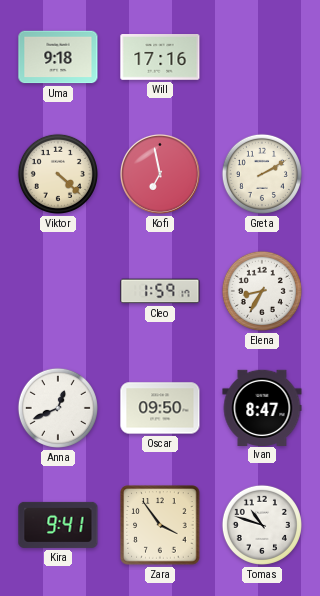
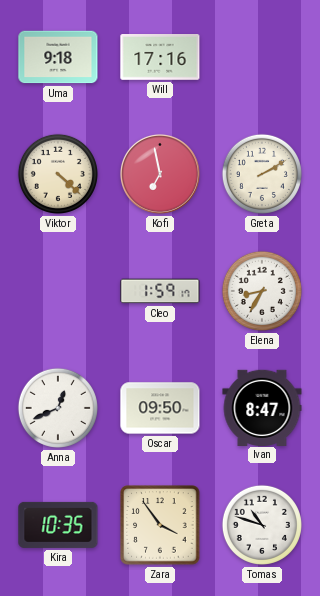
Kira: 9:41 -> 10:35
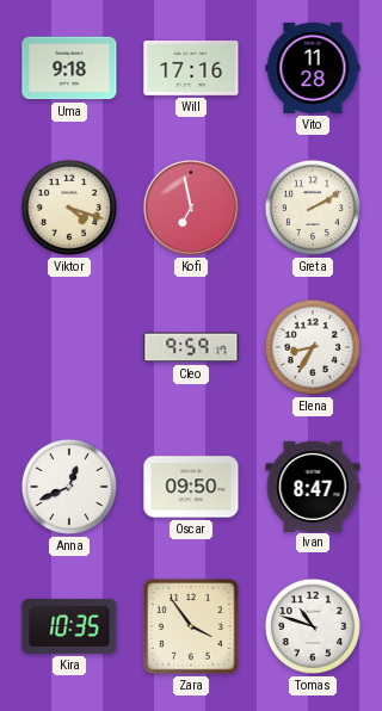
Vito: none -> 11:28
Viktor: 4:22 -> 4:18
Cleo: 1:59 -> 9:59
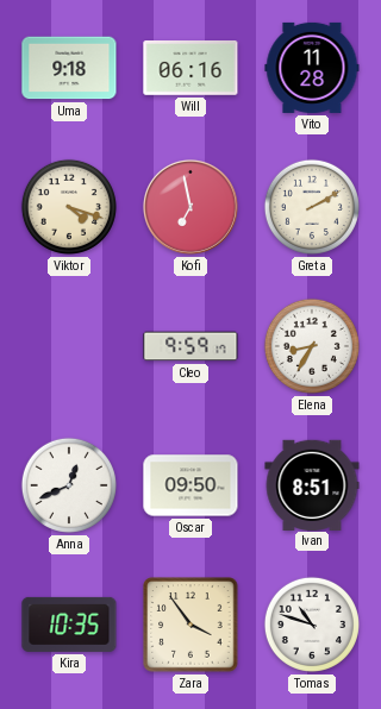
Will: 17:16 -> 06:16
Ivan: 8:47 -> 8:51
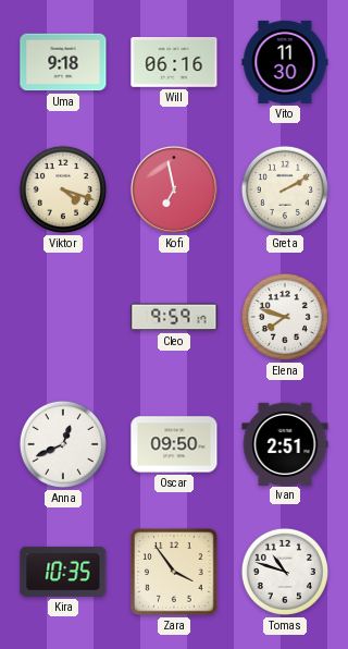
Vito: 11:28 -> 11:30
Elena: 8:35 -> 7:48
Ivan: 8:51 -> 2:51
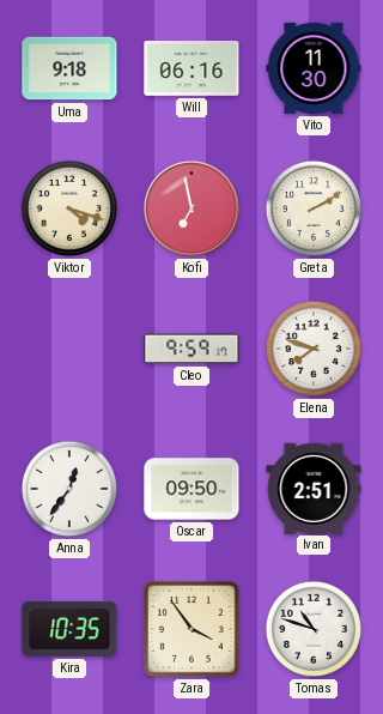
Anna: 12:41 -> 12:36
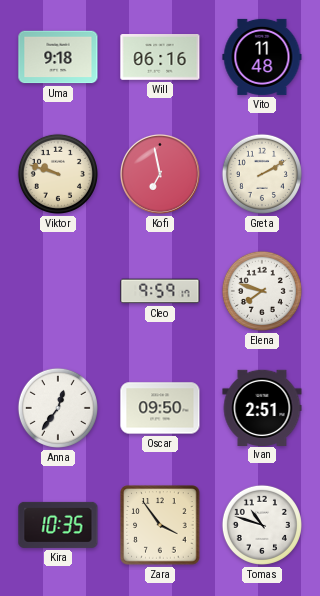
Vito: 11:30 -> 11:48
Viktor: 4:18 -> 9:48
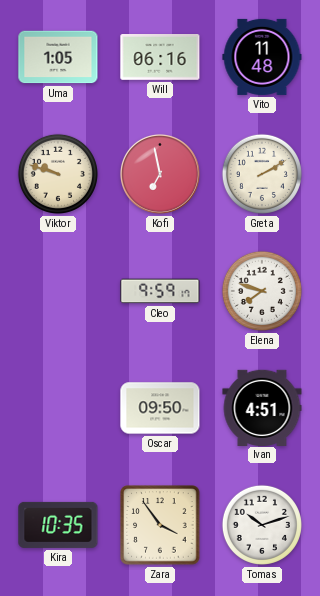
Uma: 9:18 -> 1:05
Anna: 12:36 -> none
Ivan: 2:51 -> 4:51
Tomas: 10:48 -> 10:12
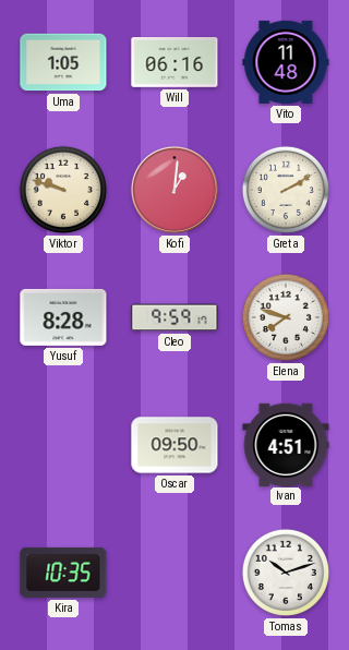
Kofi: 6:58 -> 1:01
Yusuf: none -> 8:28
Zara: 3:54 -> none
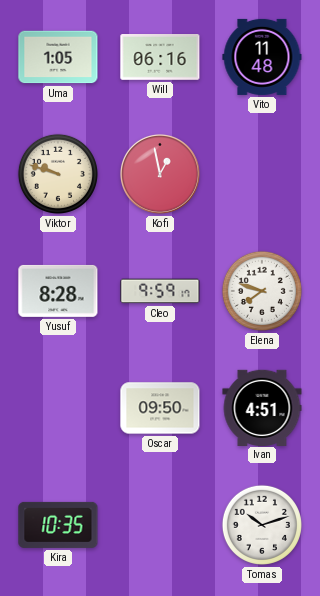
Kofi: 1:01 -> 12:58
Greta: 2:10 -> none
